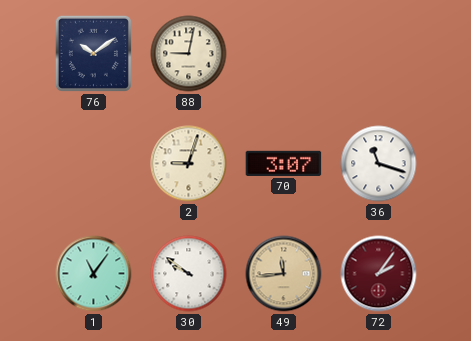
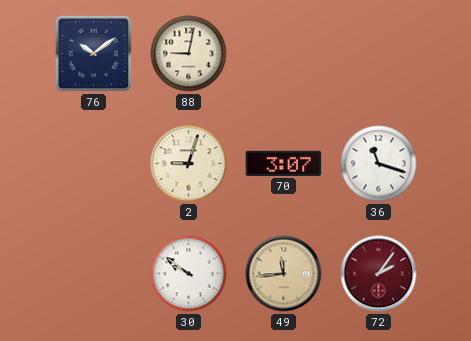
1: 11:06 -> none
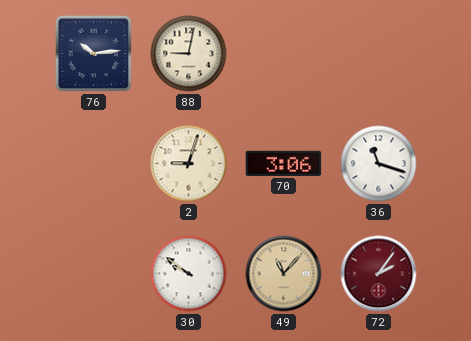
76: 10:09 -> 10:14
70: 3:07 -> 3:06
49: 11:44 -> 11:07
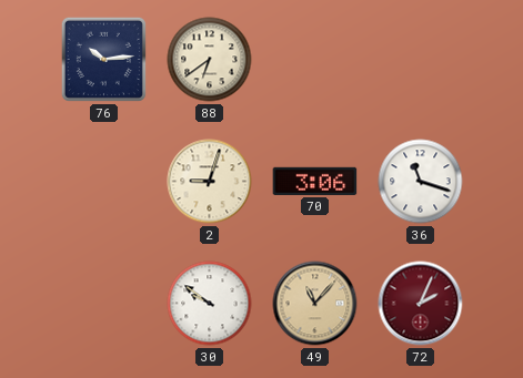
88: 9:02 -> 6:39
72: 2:06 -> 2:04
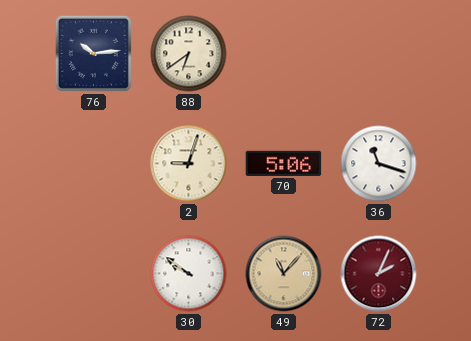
70: 3:06 -> 5:06
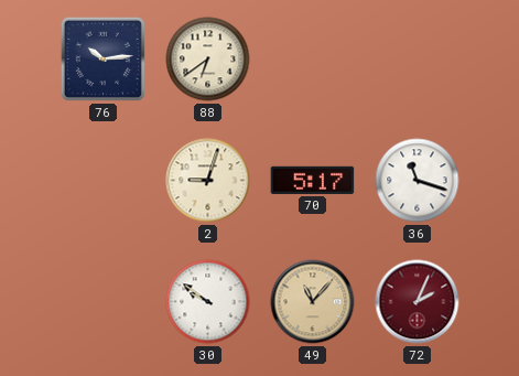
70: 5:06 -> 5:17
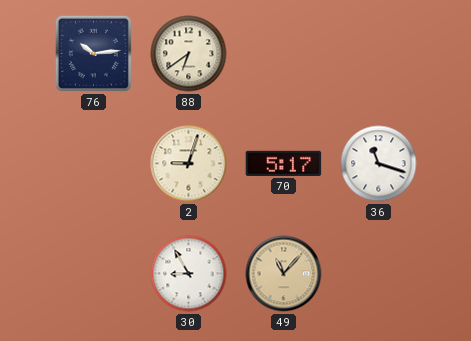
30: 9:51 -> 8:55
72: 2:04 -> none
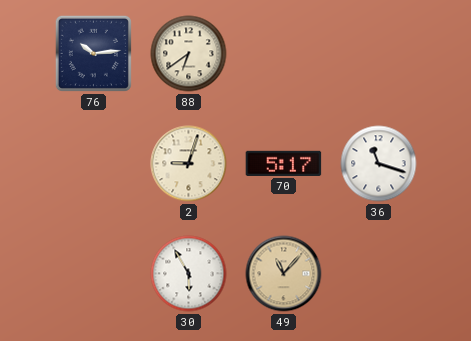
30: 8:55 -> 5:55
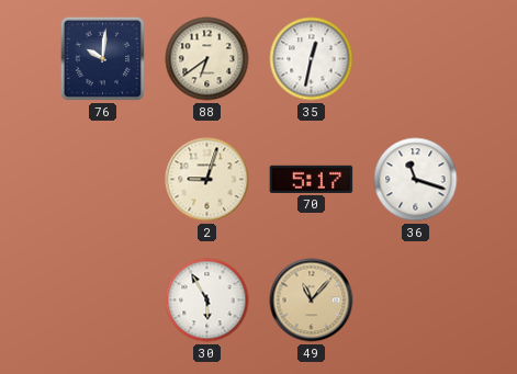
76: 10:14 -> 10:01
35: none -> 12:32
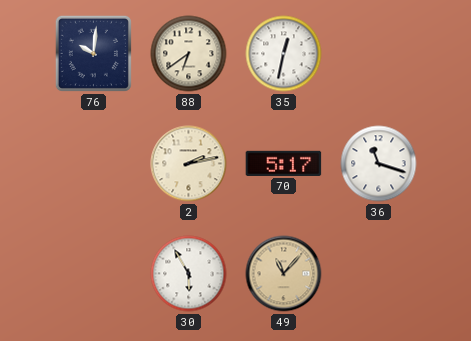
2: 9:03 -> 2:13
